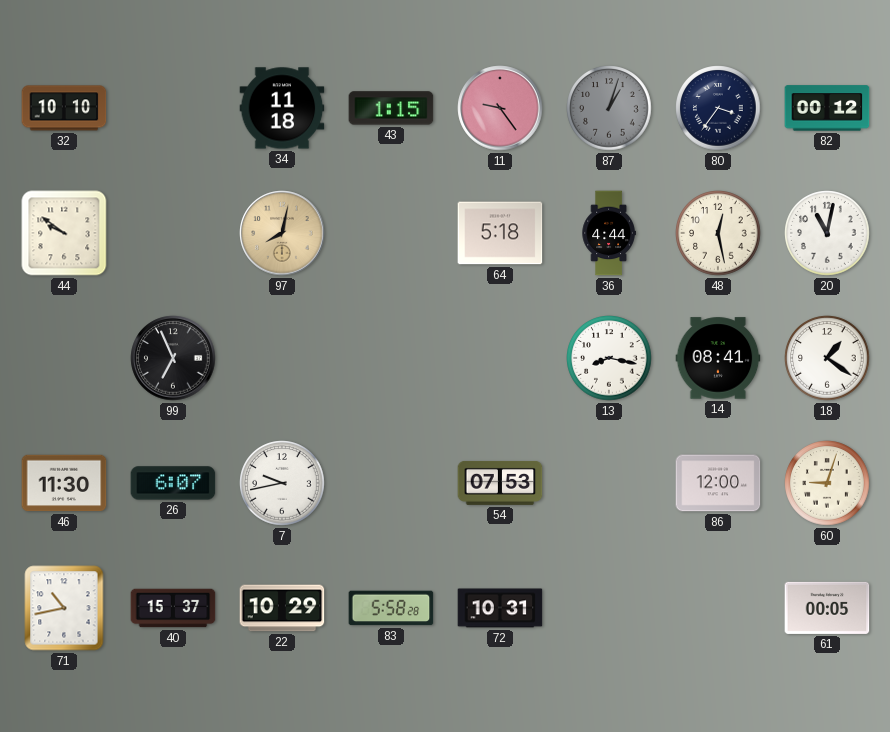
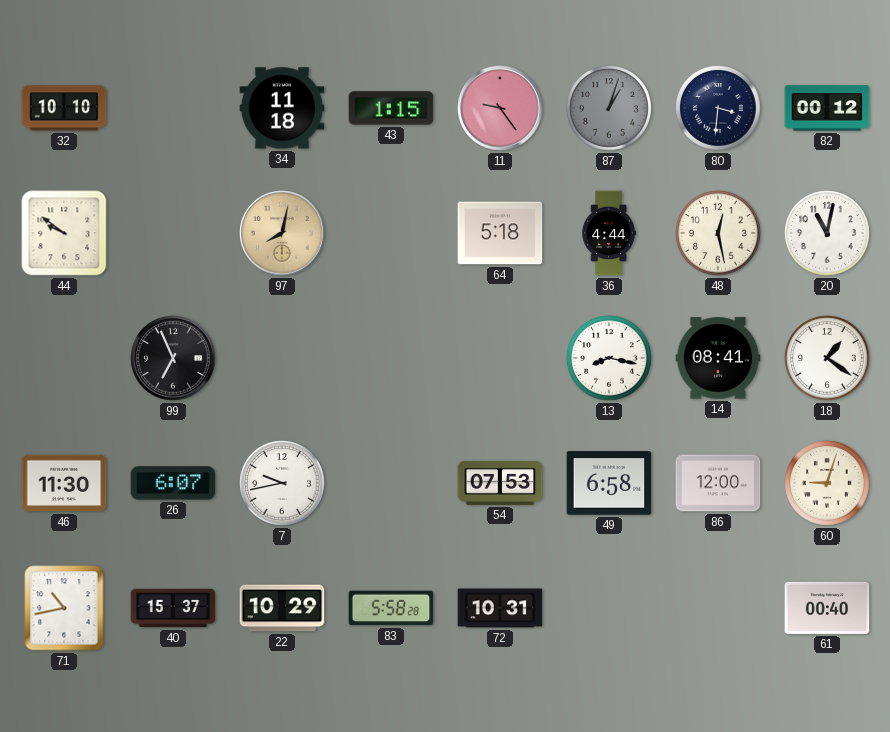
80: 3:36 -> 3:31
49: none -> 6:58
61: 00:05 -> 00:40
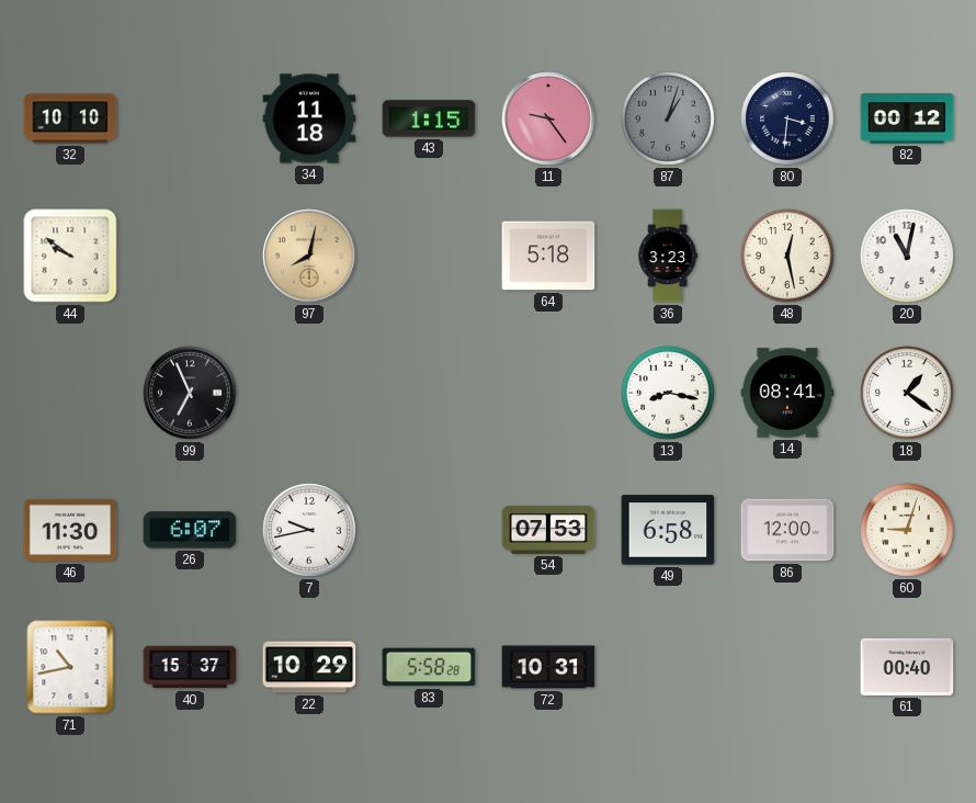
36: 4:44 -> 3:23
